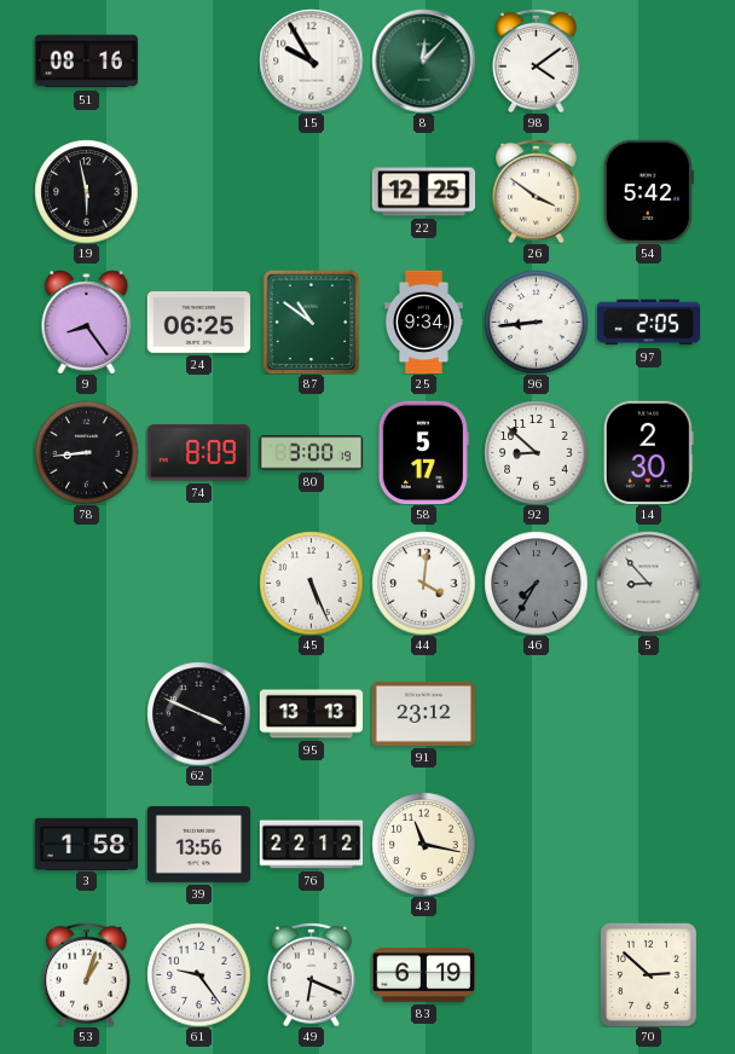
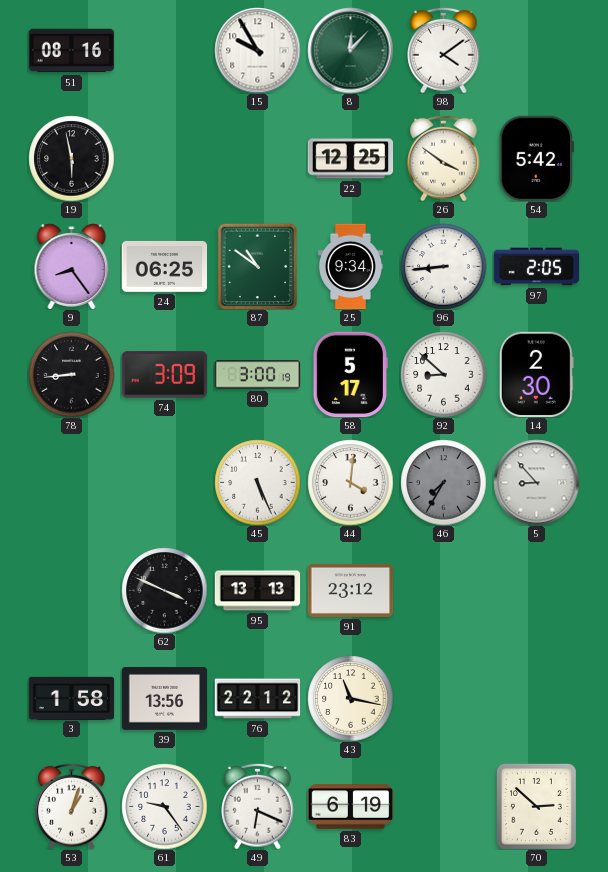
74: 8:09 -> 3:09
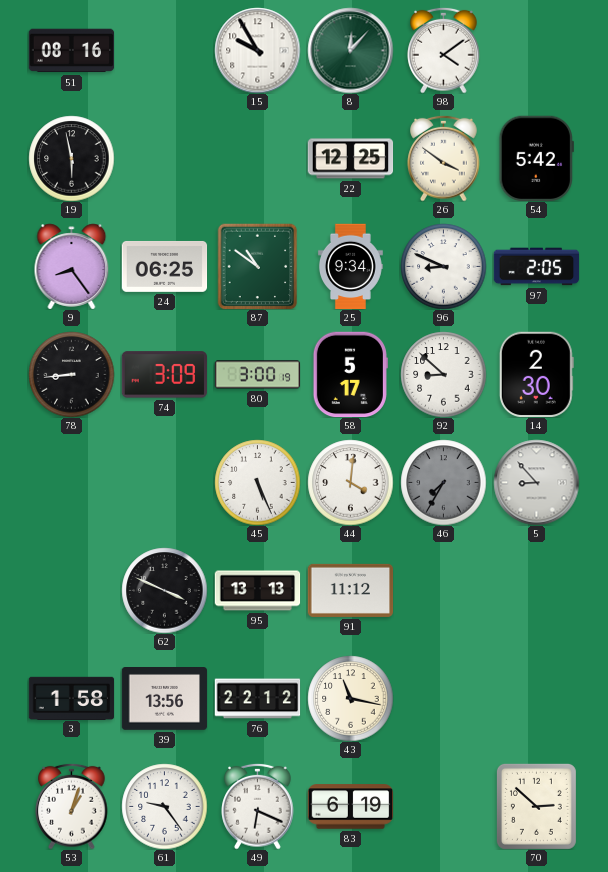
96: 8:44 -> 8:49
91: 23:12 -> 11:12
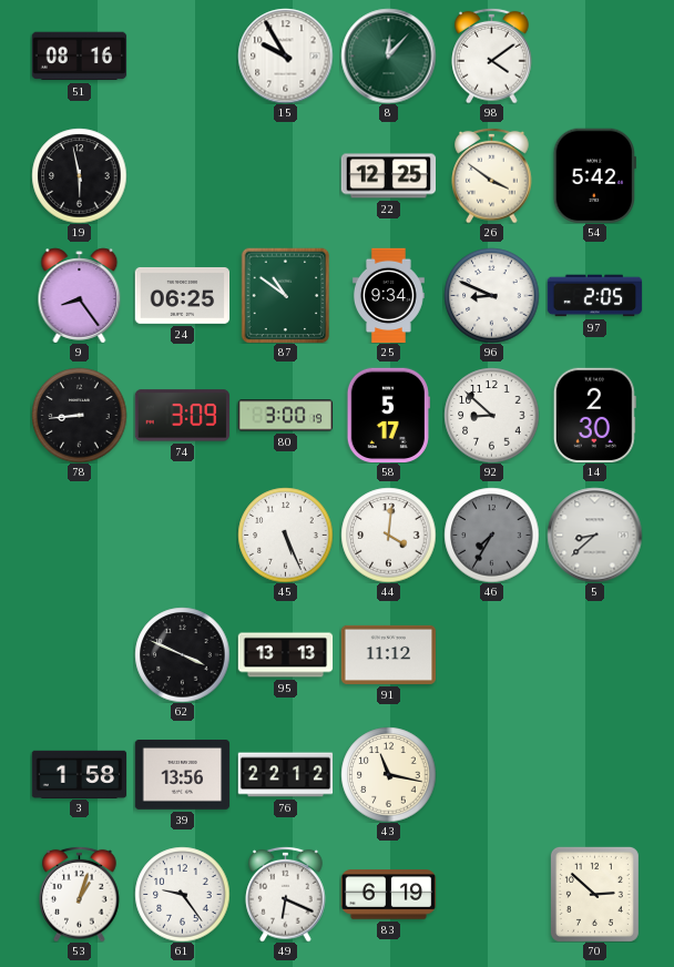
5: 8:53 -> 8:38
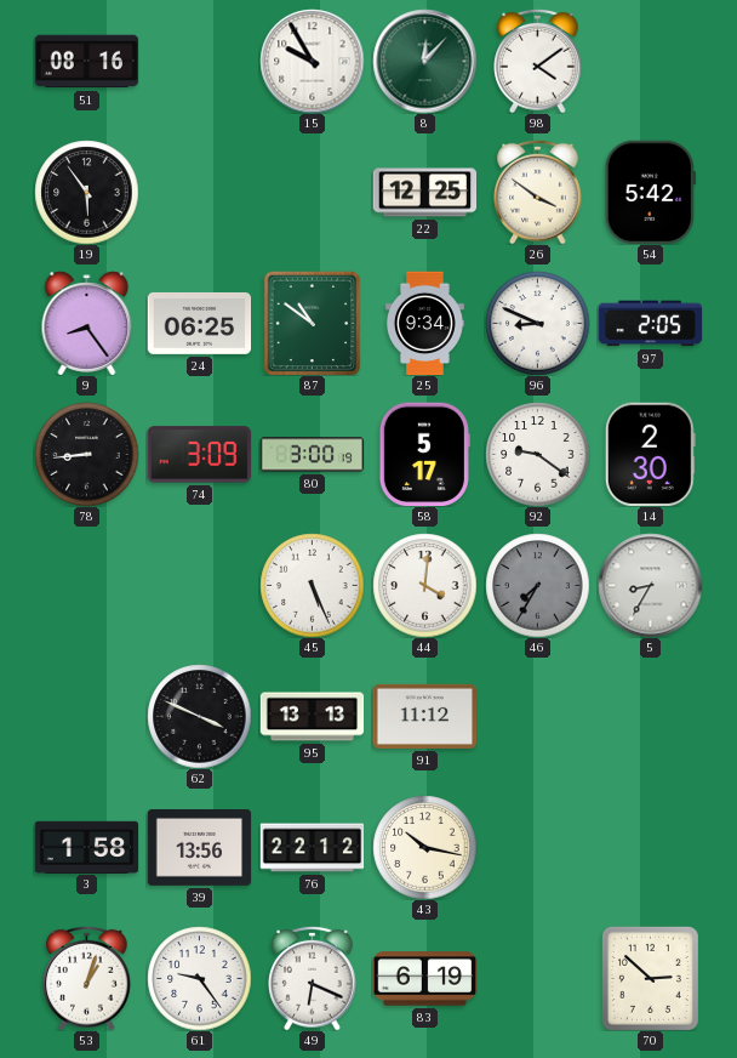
19: 5:58 -> 5:54
92: 8:52 -> 9:21
5: 8:38 -> 8:35
43: 11:17 -> 10:17
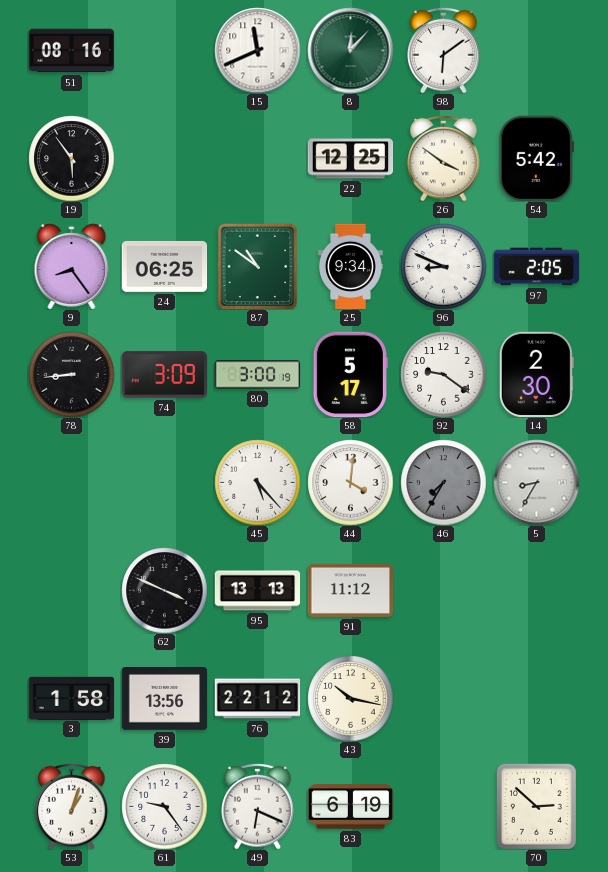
15: 9:55 -> 11:41
98: 4:09 -> 6:09
45: 5:26 -> 5:23
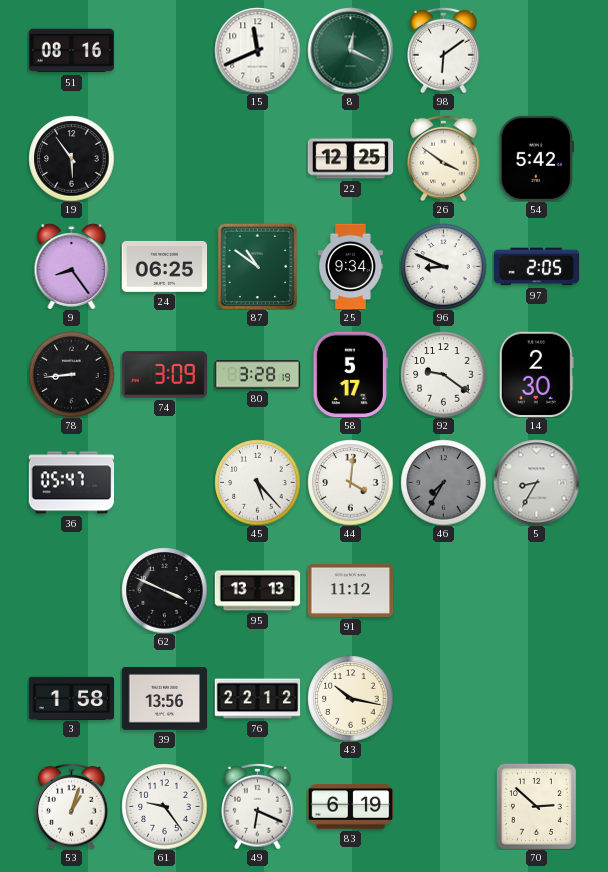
8: 12:07 -> 12:19
80: 3:00 -> 3:28
36: none -> 05:47
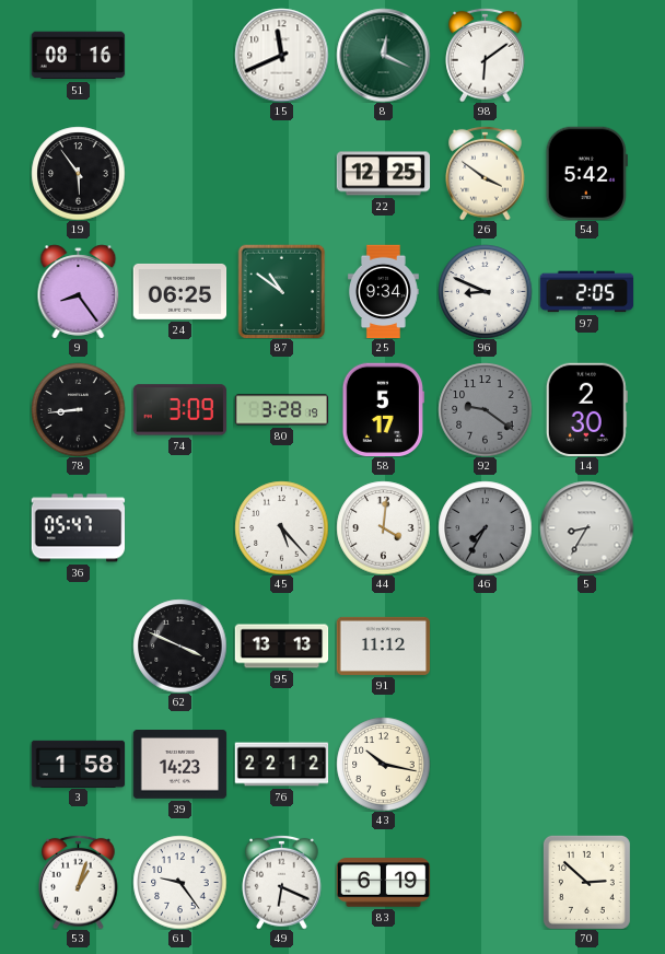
92 dial: white -> grey
39: 13:56 -> 14:23
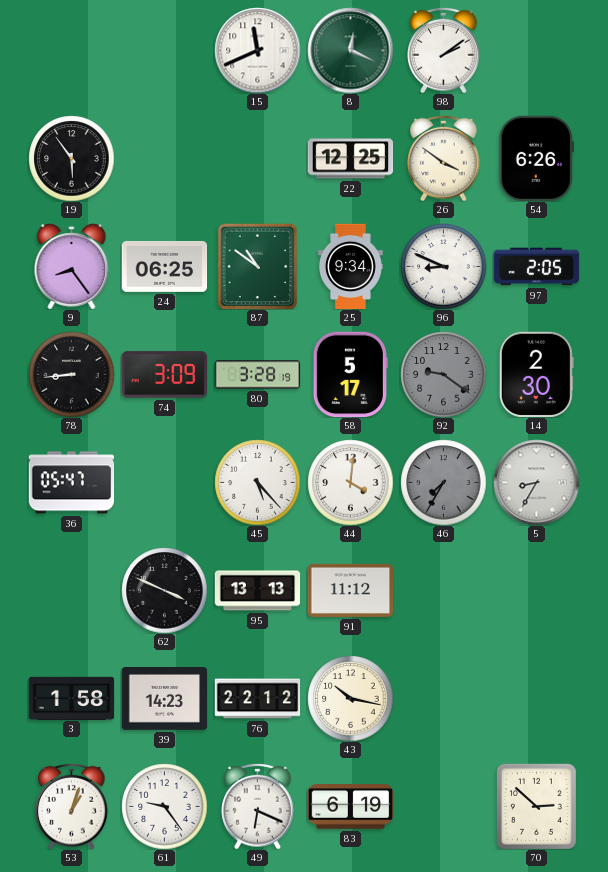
51: 08:16 -> none
98: 6:09 -> 2:09
54: 5:42 -> 6:26
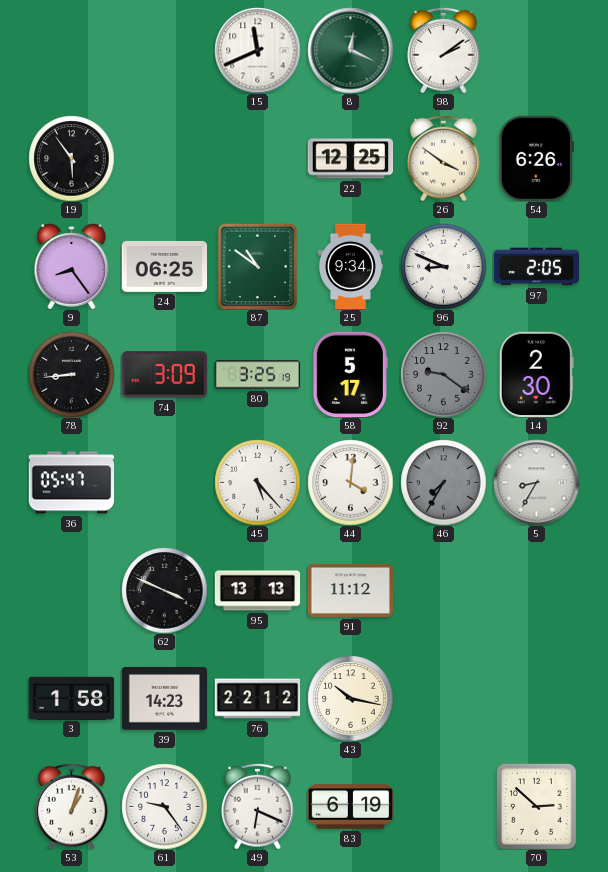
80: 3:28 -> 3:25
